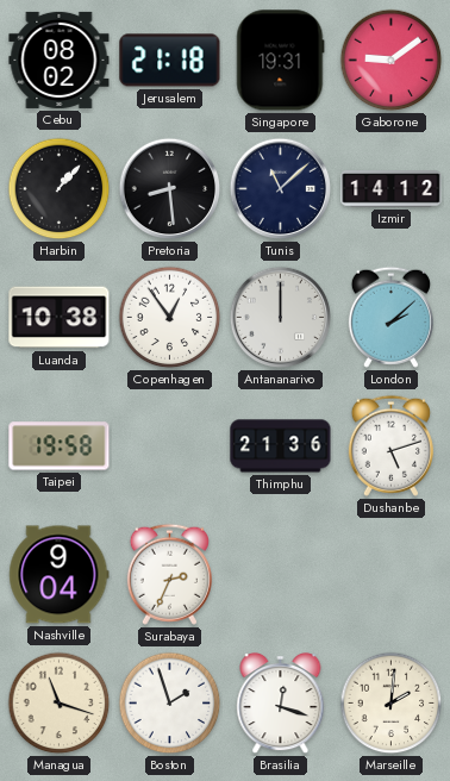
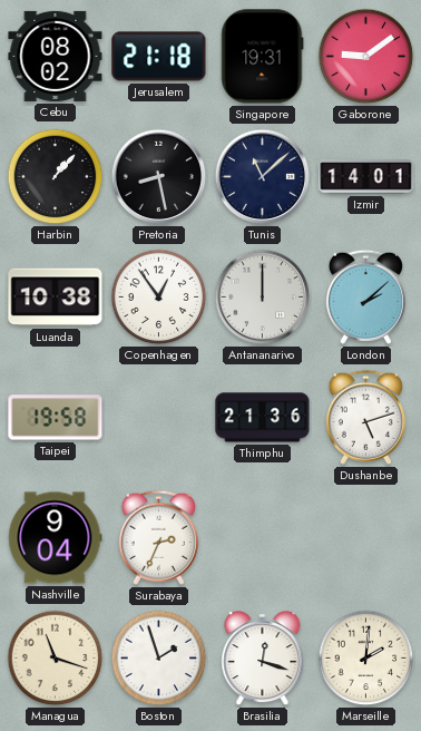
Pretoria: 8:29 -> 8:28
Izmir: 14:12 -> 14:01
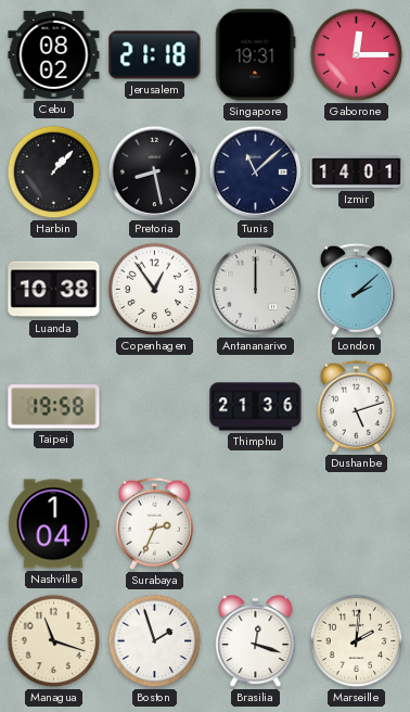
Gaborone: 9:09 -> 12:15
Nashville: 9:04 -> 1:04
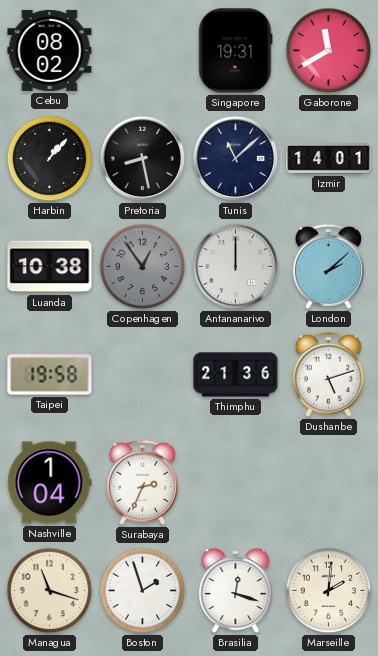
Jerusalem: 21:18 -> none
Gaborone: 12:15 -> 11:40
Copenhagen dial: white -> grey
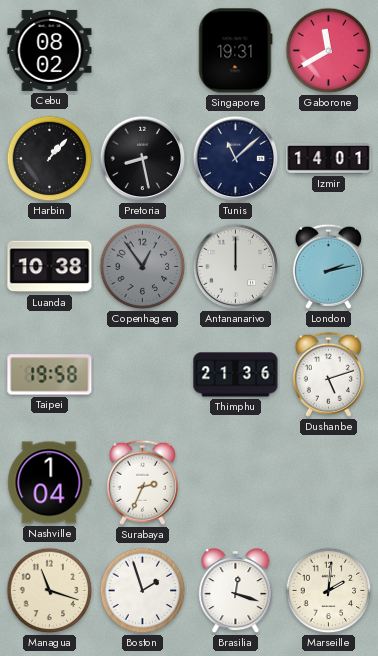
London: 2:08 -> 2:13
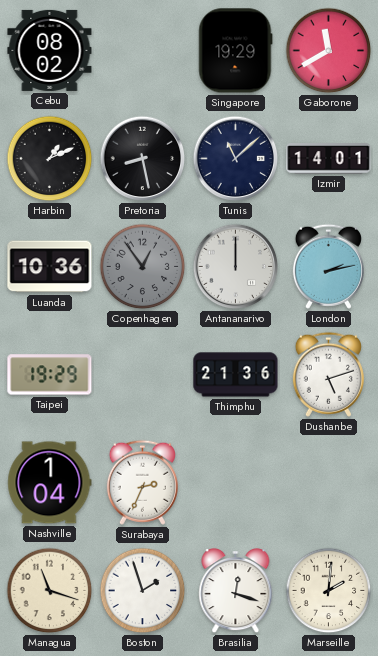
Singapore: 19:31 -> 19:29
Harbin: 1:07 -> 1:11
Luanda: 10:38 -> 10:36
Taipei: 19:58 -> 19:29
